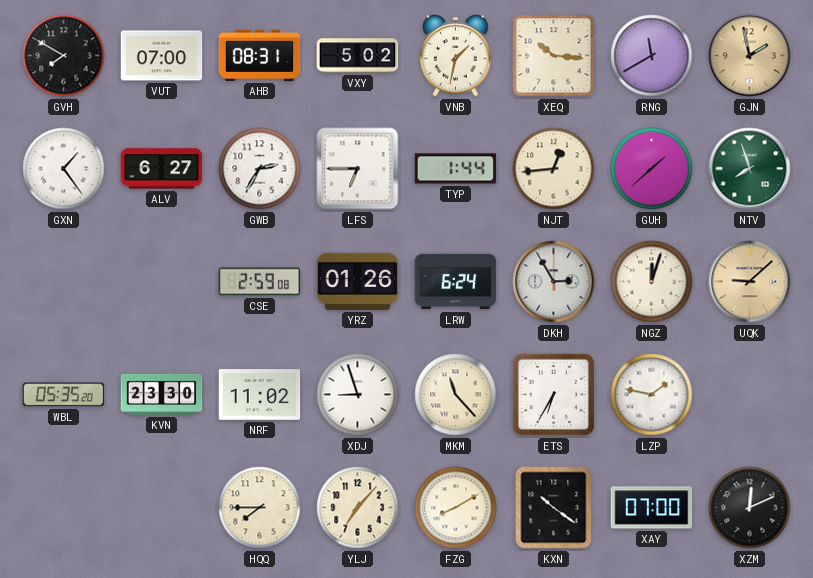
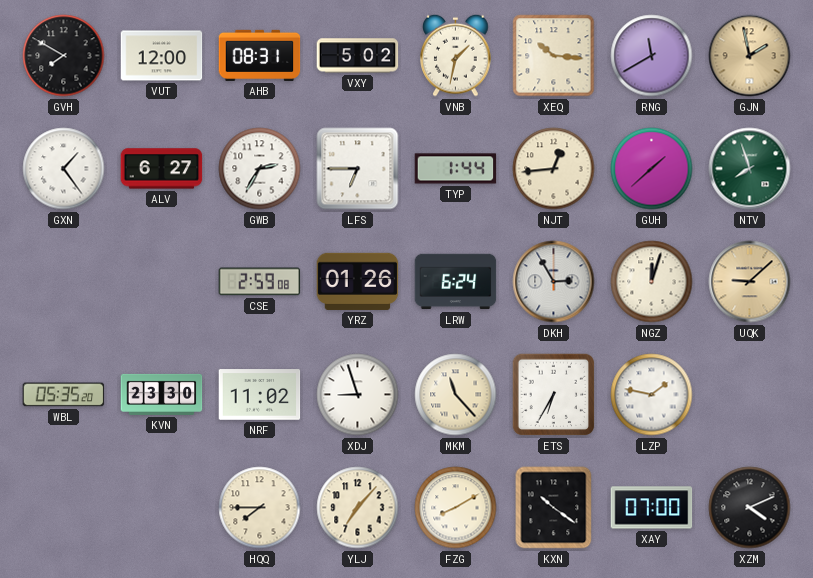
VUT: 07:00 -> 12:00
XZM: 12:11 -> 4:11
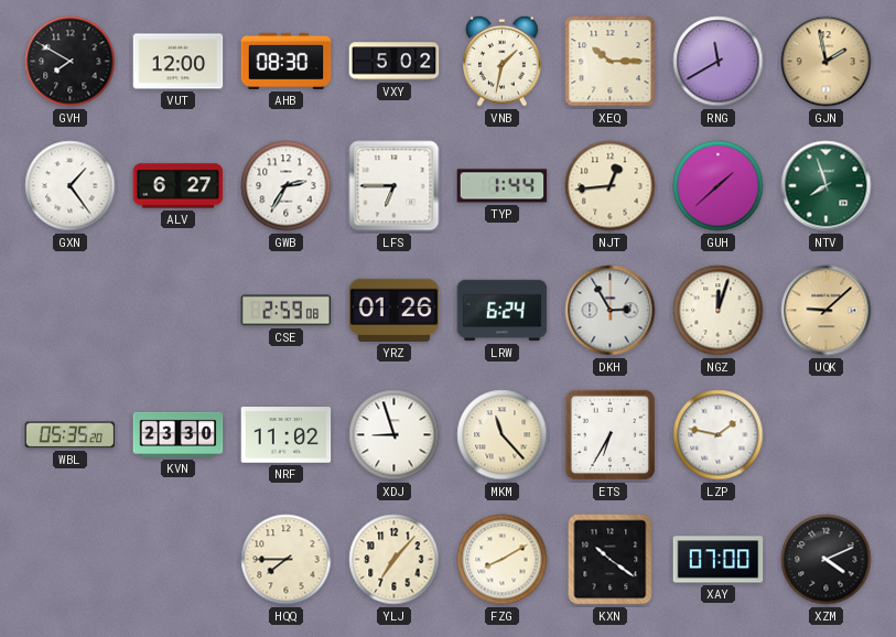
AHB: 08:31 -> 08:30
XEQ: 10:16 -> 10:15
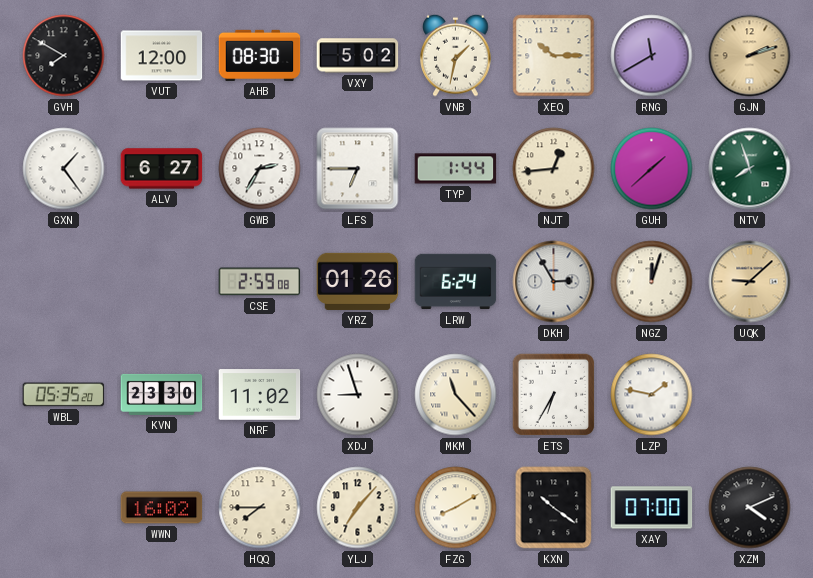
GJN: 1:58 -> 2:12
WWN: none -> 16:02
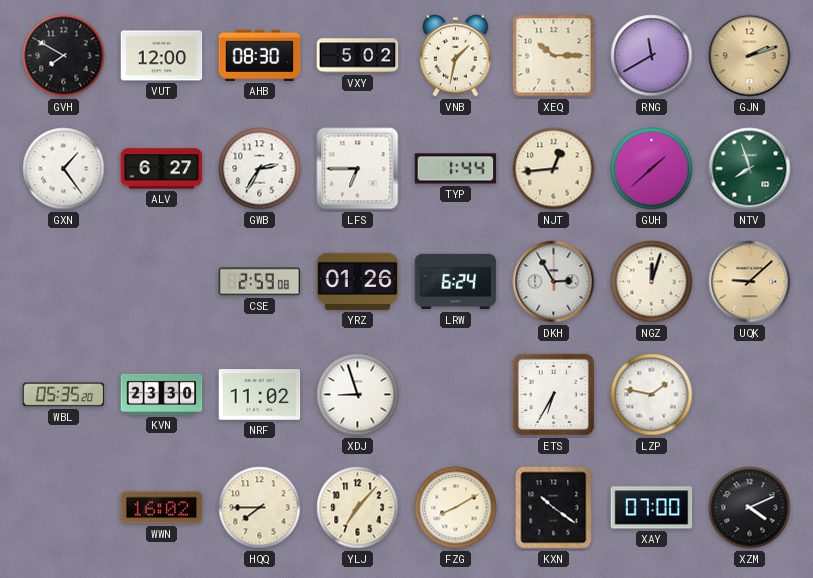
MKM: 11:23 -> none
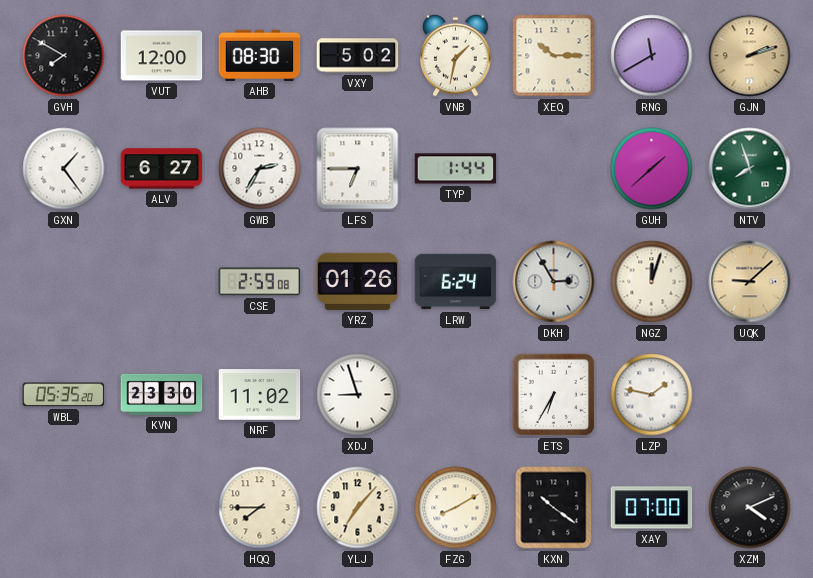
NJT: 12:44 -> none
WWN: 16:02 -> none
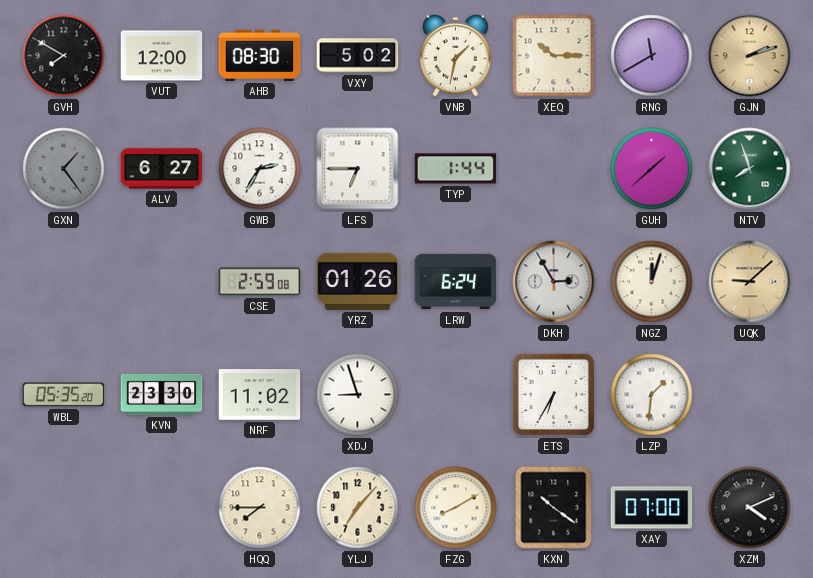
GXN dial: white -> grey
LZP: 1:47 -> 1:31
